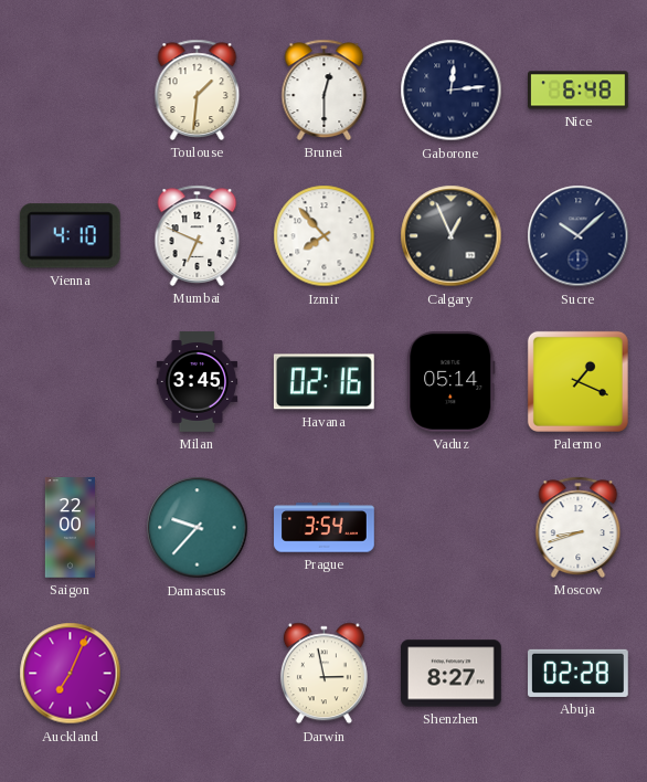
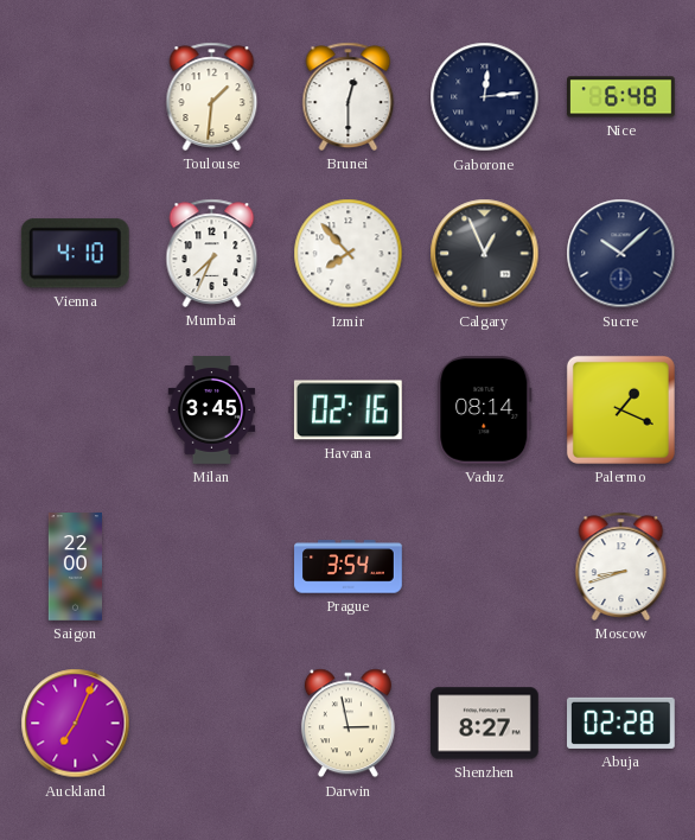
Mumbai: 6:49 -> 7:34
Vaduz: 05:14 -> 08:14
Damascus: 9:37 -> none
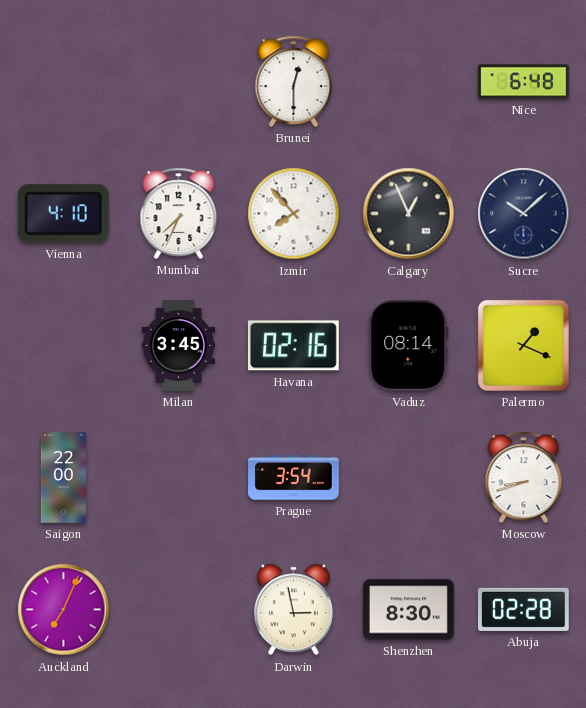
Toulouse: 1:31 -> none
Gaborone: 12:14 -> none
Shenzhen: 8:27 -> 8:30
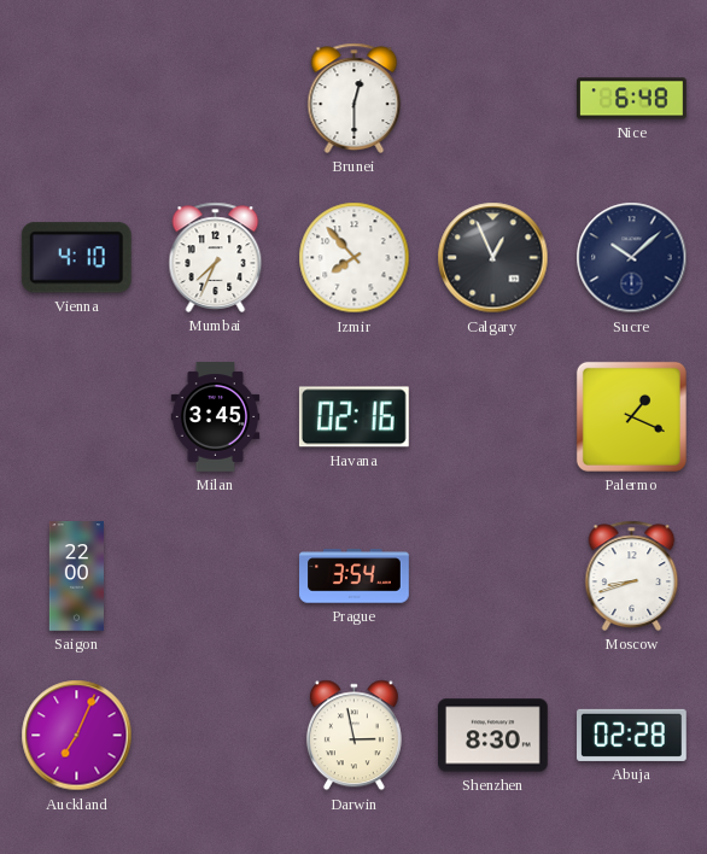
Vaduz: 08:14 -> none
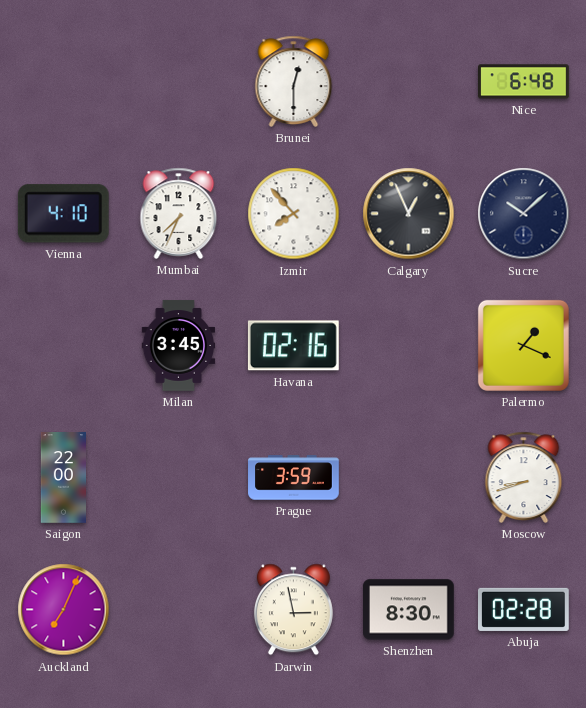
Prague: 3:54 -> 3:59
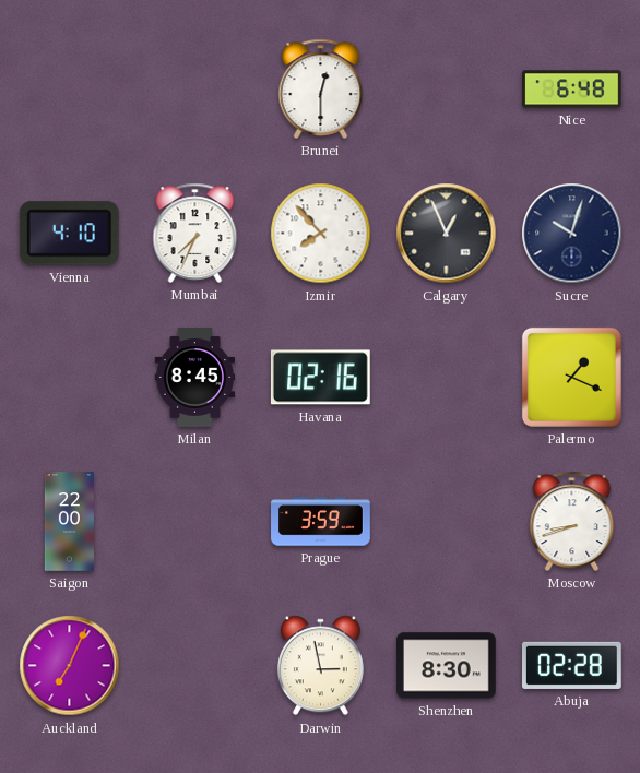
Sucre: 10:08 -> 10:03
Milan: 3:45 -> 8:45
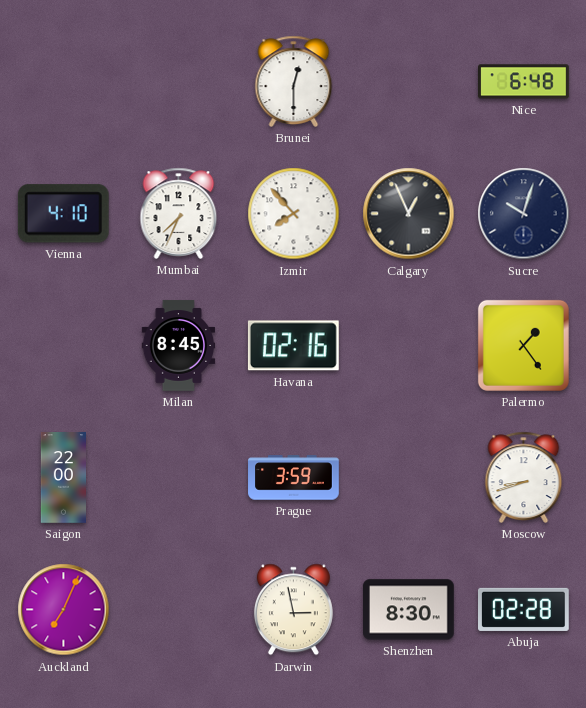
Palermo: 1:19 -> 1:24
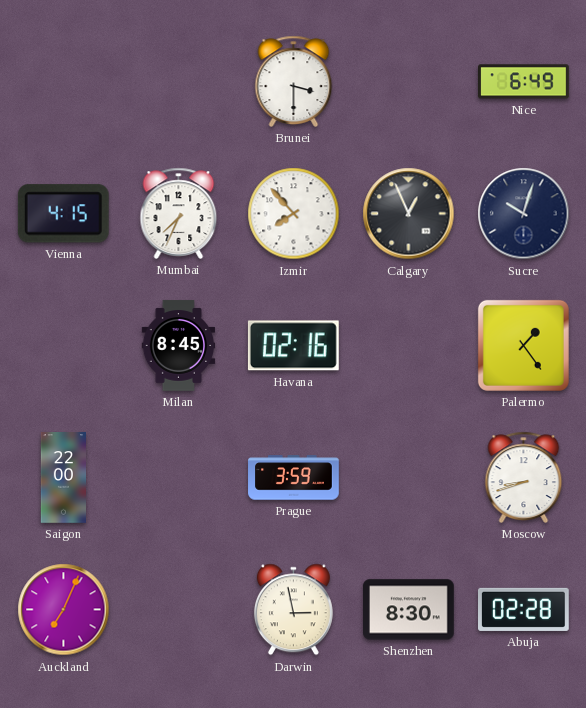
Brunei: 12:30 -> 3:30
Nice: 6:48 -> 6:49
Vienna: 4:10 -> 4:15
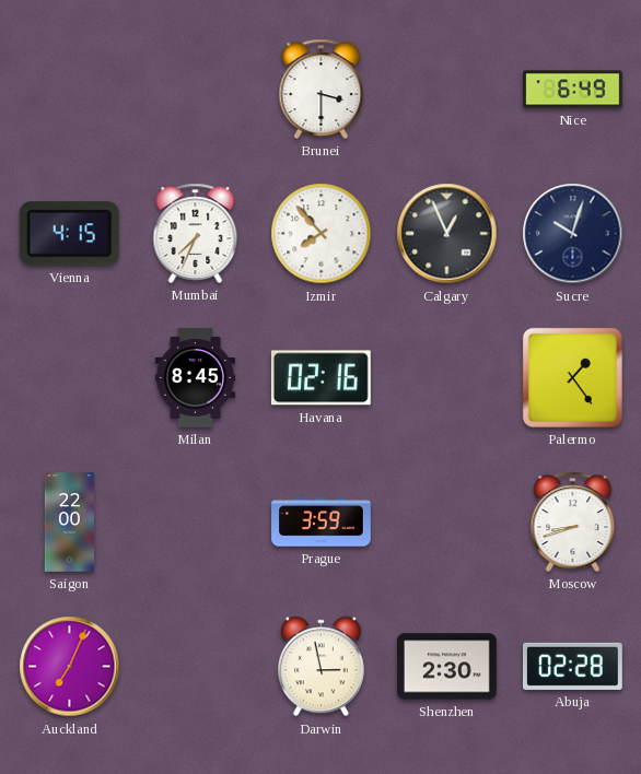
Shenzhen: 8:30 -> 2:30
